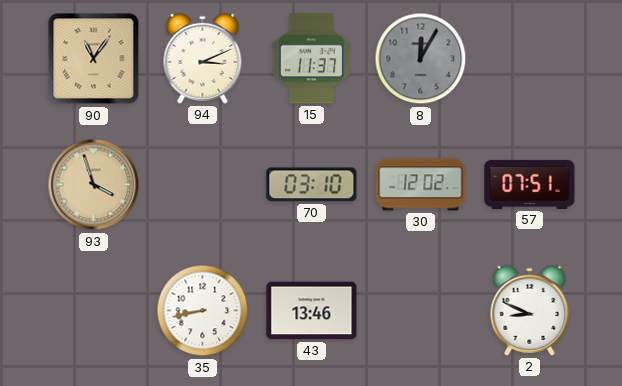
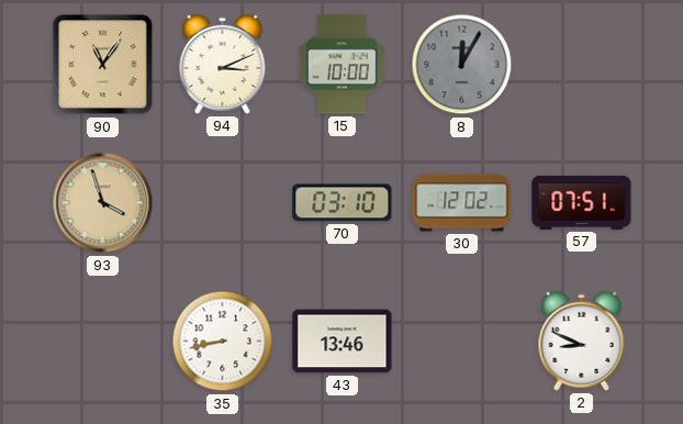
15: 11:37 -> 10:00
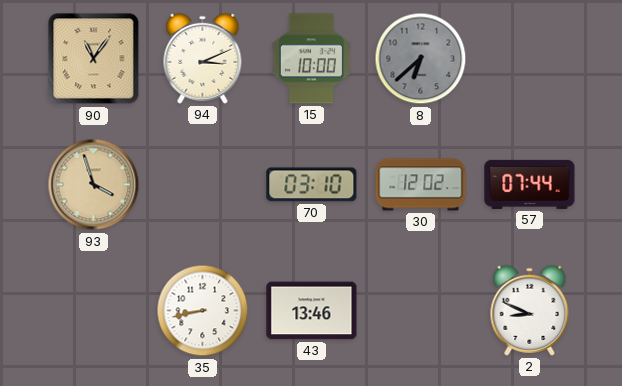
8: 12:05 -> 6:38
57: 07:51 -> 07:44
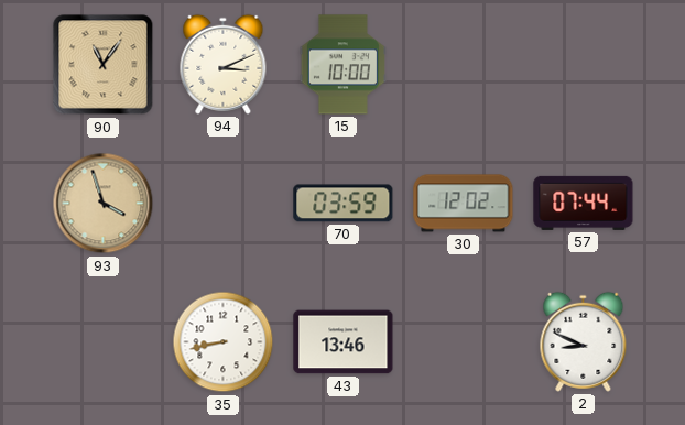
8: 6:38 -> none
70: 03:10 -> 03:59
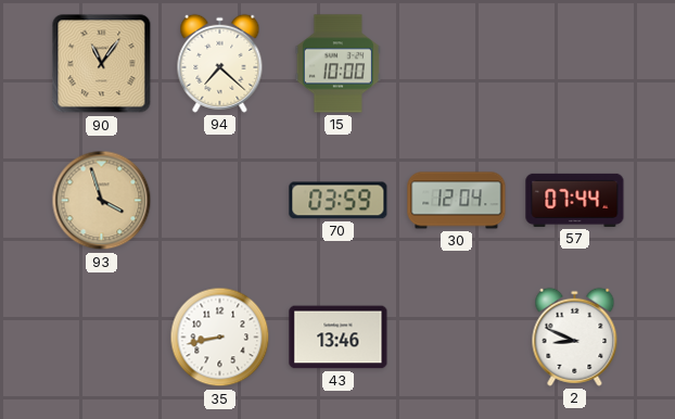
94: 3:11 -> 7:22
30: 12:02 -> 12:04
